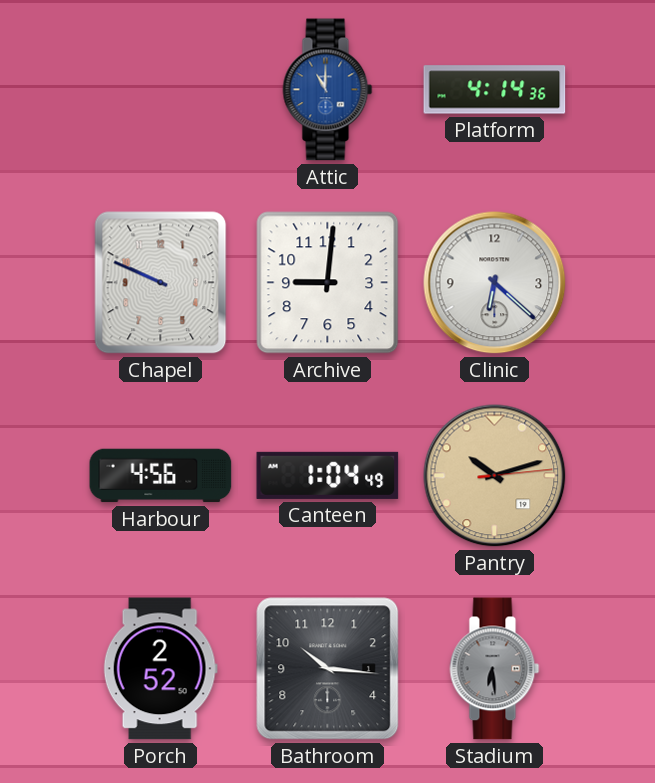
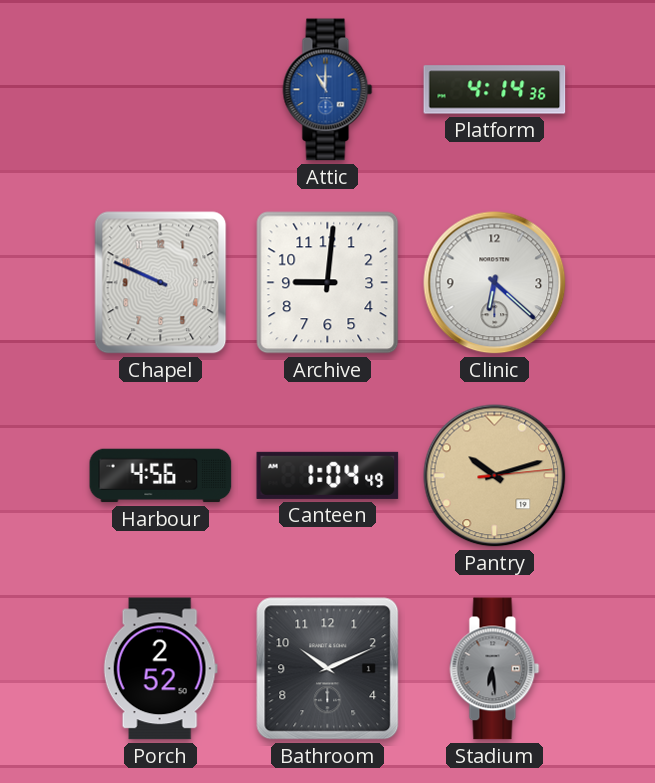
Bathroom: 10:16 -> 10:11
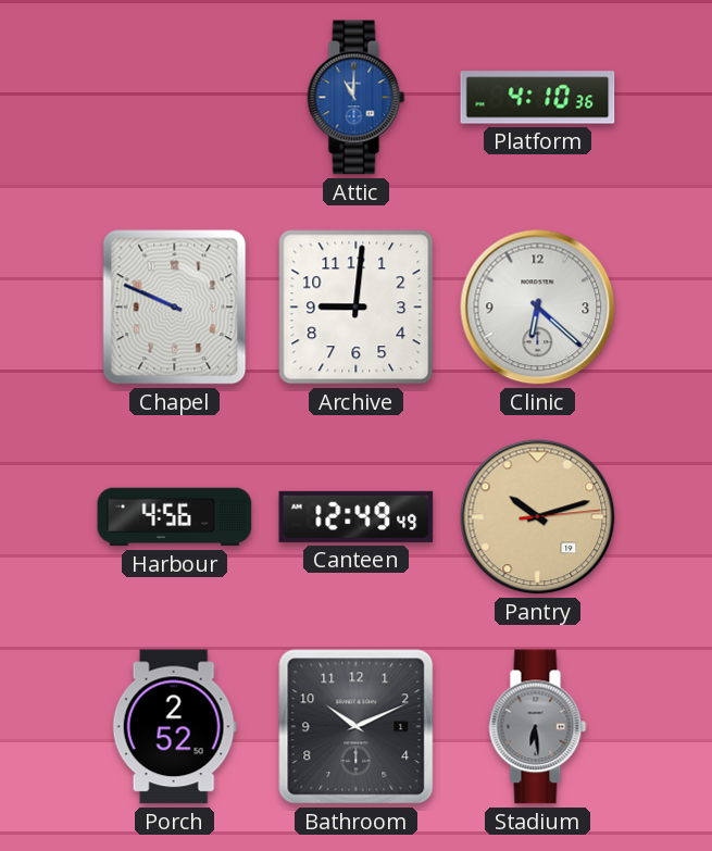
Platform: 4:14 -> 4:10
Canteen: 1:04 -> 12:49
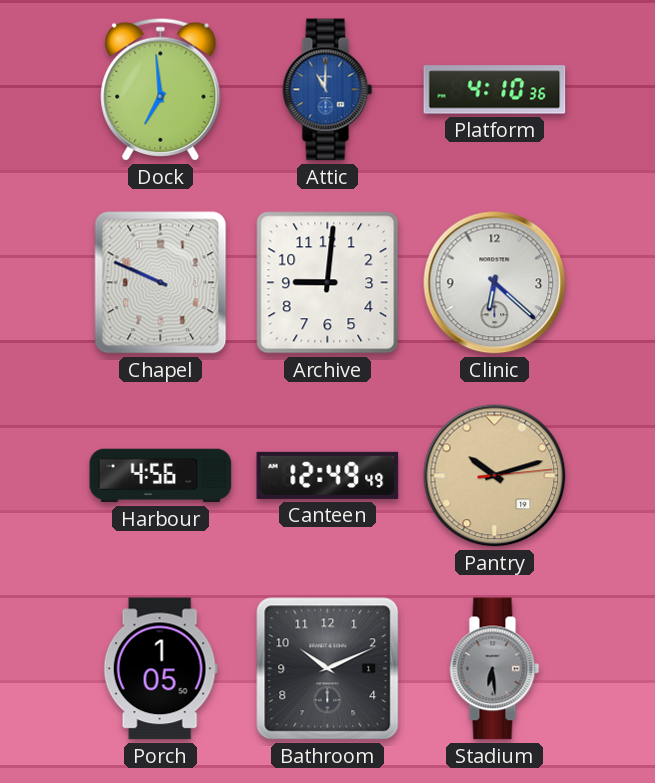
Dock: none -> 6:59
Porch: 2:52 -> 1:05
